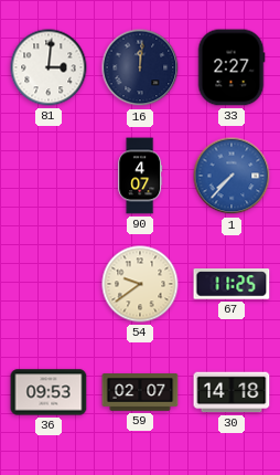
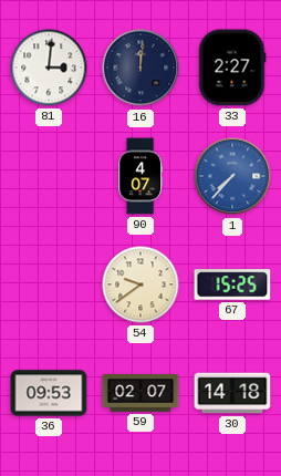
67: 11:25 -> 15:25
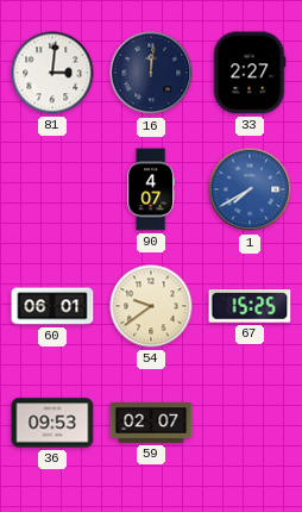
1: 7:37 -> 7:40
60: none -> 06:01
30: 14:18 -> none
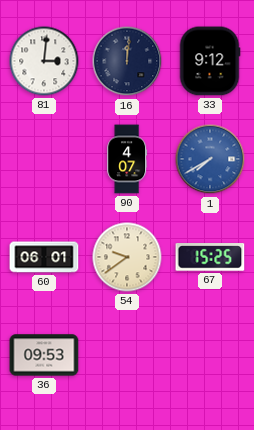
33: 2:27 -> 9:12
59: 02:07 -> none
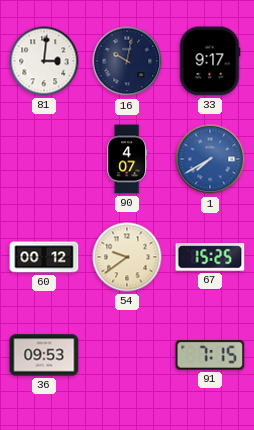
16: 12:01 -> 10:02
33: 9:12 -> 9:17
60: 06:01 -> 00:12
91: none -> 7:15
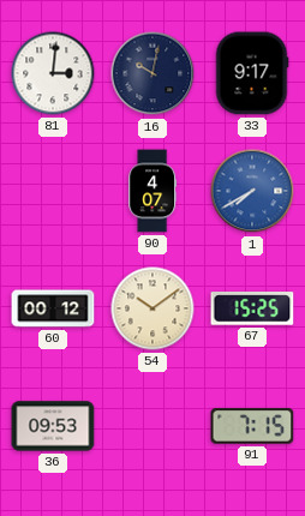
54: 9:39 -> 10:09
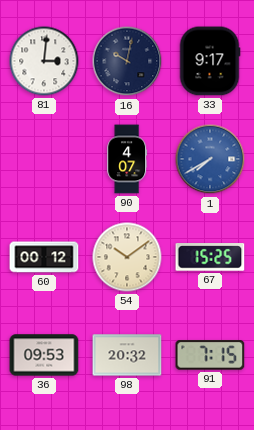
98: none -> 20:32
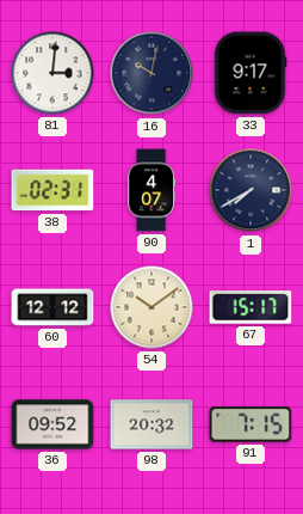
38: none -> 02:31
1 dial: blue -> navy
60: 00:12 -> 12:12
67: 15:25 -> 15:17
36: 09:53 -> 09:52
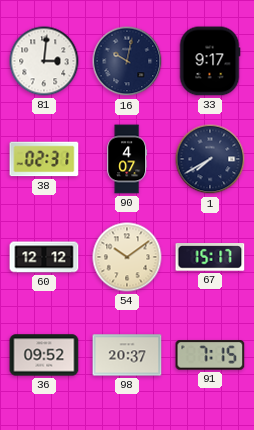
98: 20:32 -> 20:37
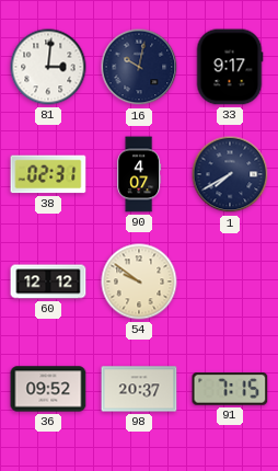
54: 10:09 -> 9:51
67: 15:17 -> none
